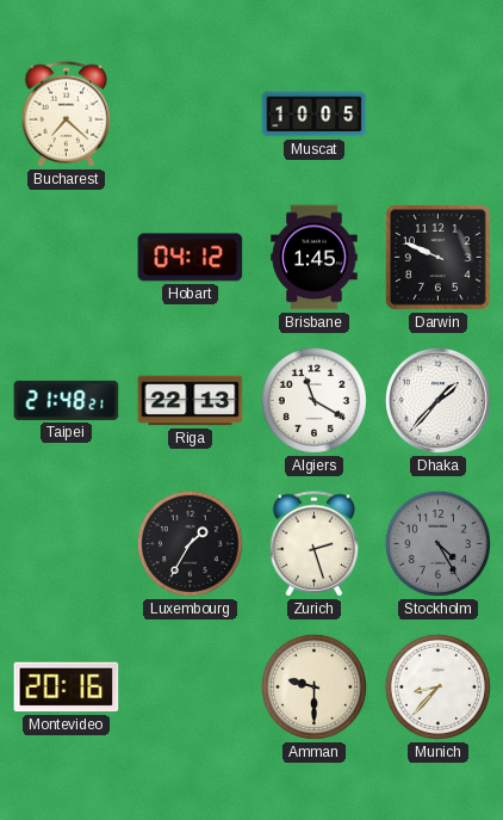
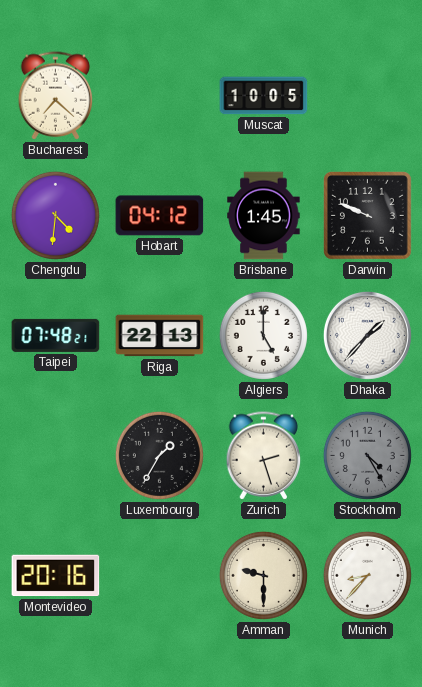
Chengdu: none -> 4:31
Taipei: 21:48 -> 07:48
Algiers: 11:20 -> 5:00
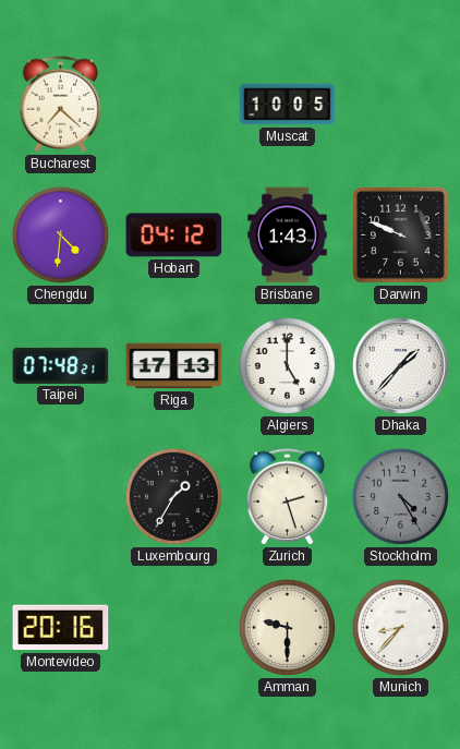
Brisbane: 1:45 -> 1:43
Riga: 22:13 -> 17:13
